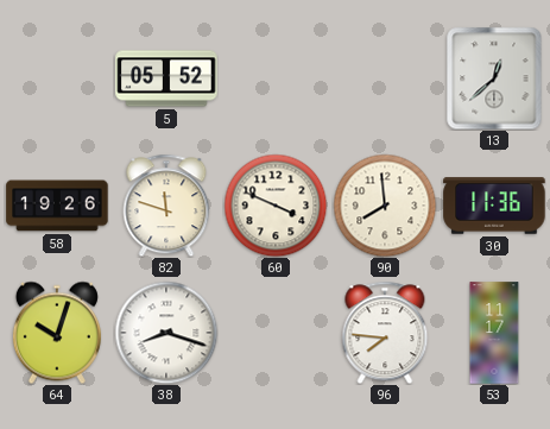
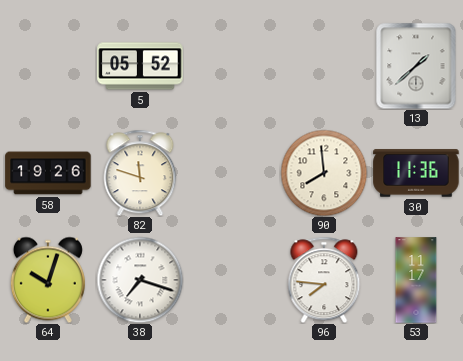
13: 12:38 -> 1:38
60: 3:49 -> none
38: 8:18 -> 7:18
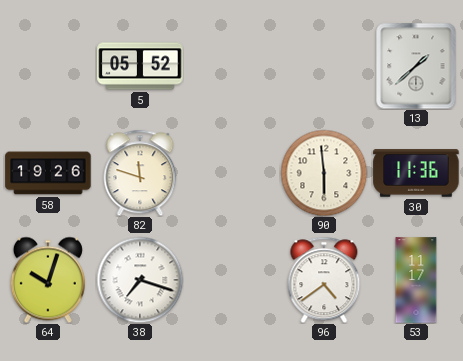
90: 7:59 -> 5:59
96: 7:46 -> 4:39
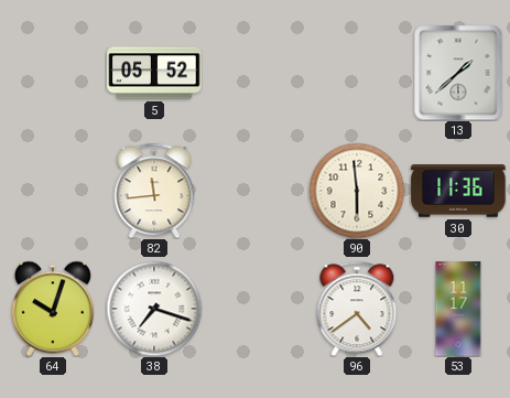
58: 19:26 -> none
82: 11:48 -> 11:44
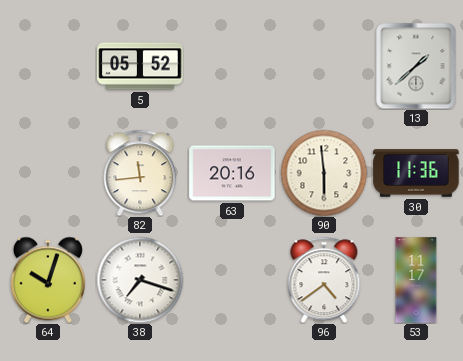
63: none -> 20:16
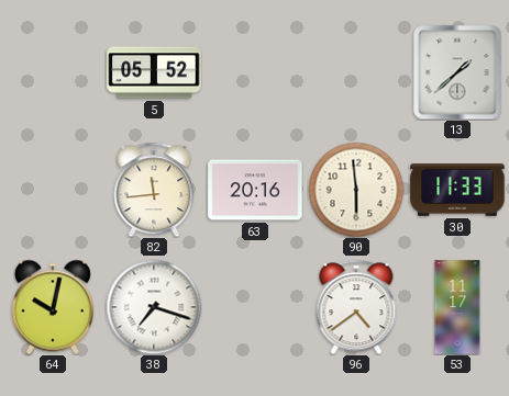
30: 11:36 -> 11:33
64: 10:03 -> 10:02
